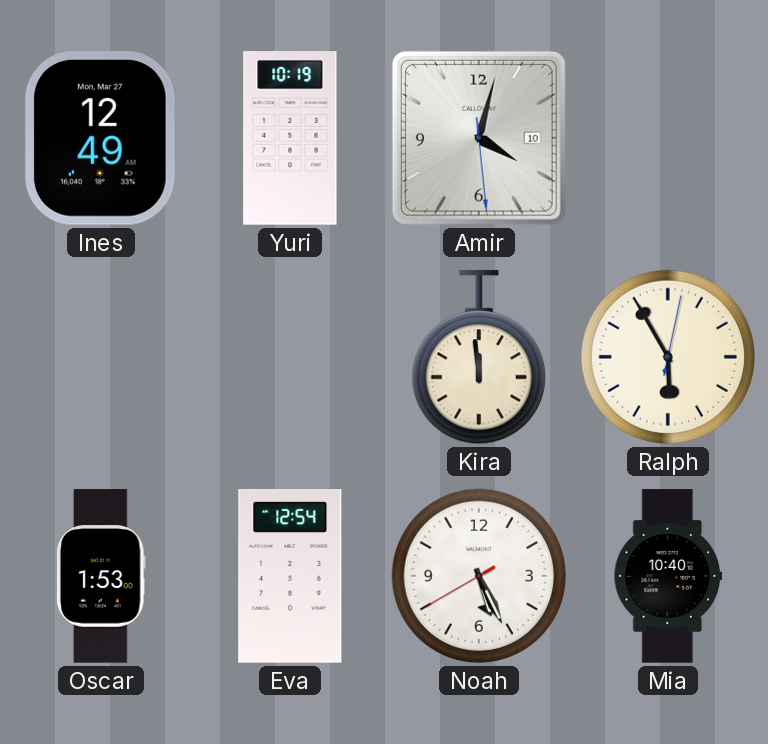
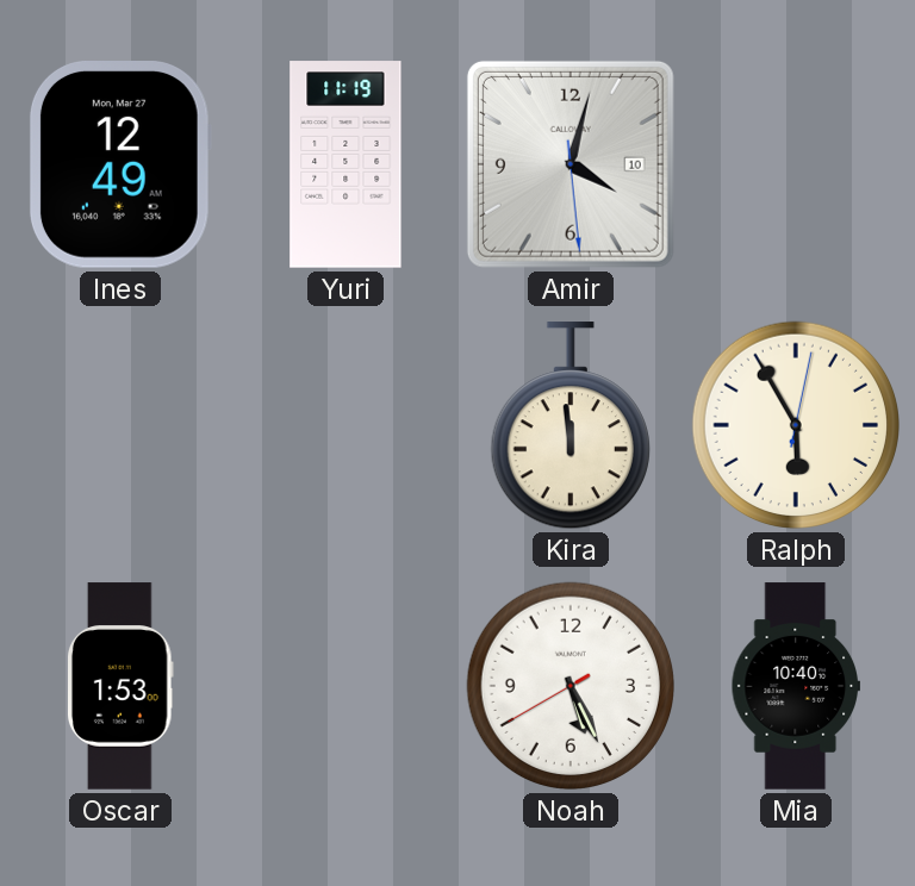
Yuri: 10:19 -> 11:19
Eva: 12:54 -> none
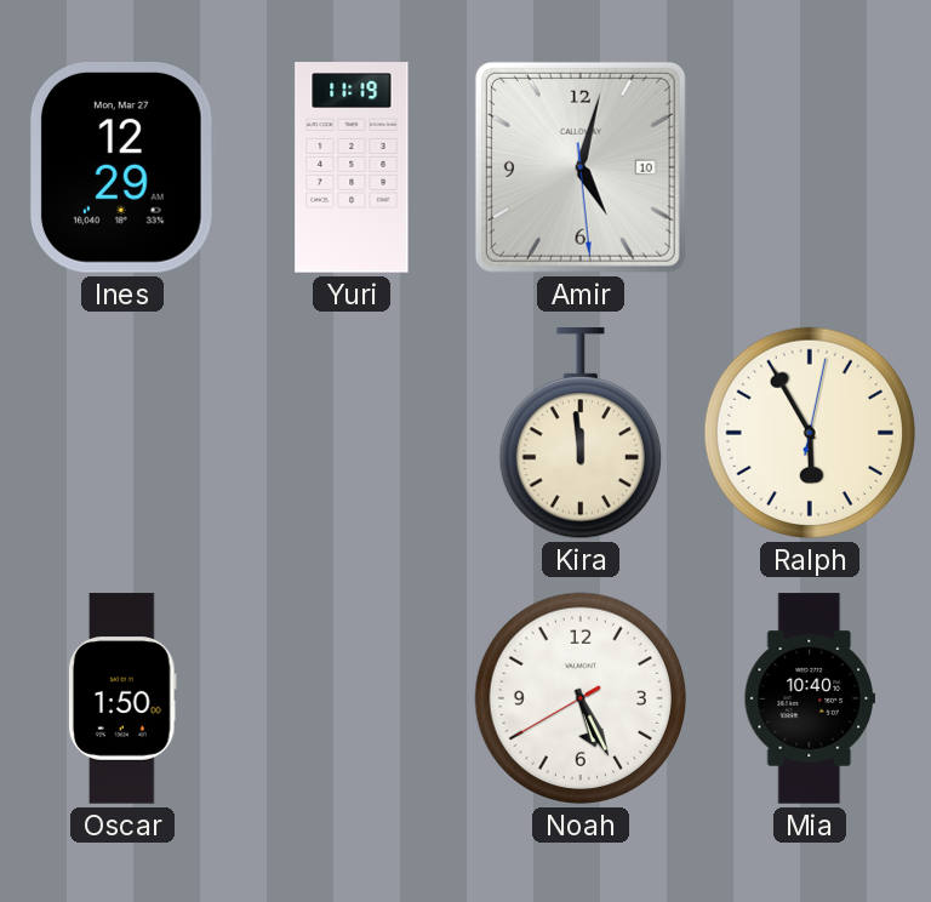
Ines: 12:49 -> 12:29
Amir: 4:02 -> 5:02
Oscar: 1:53 -> 1:50
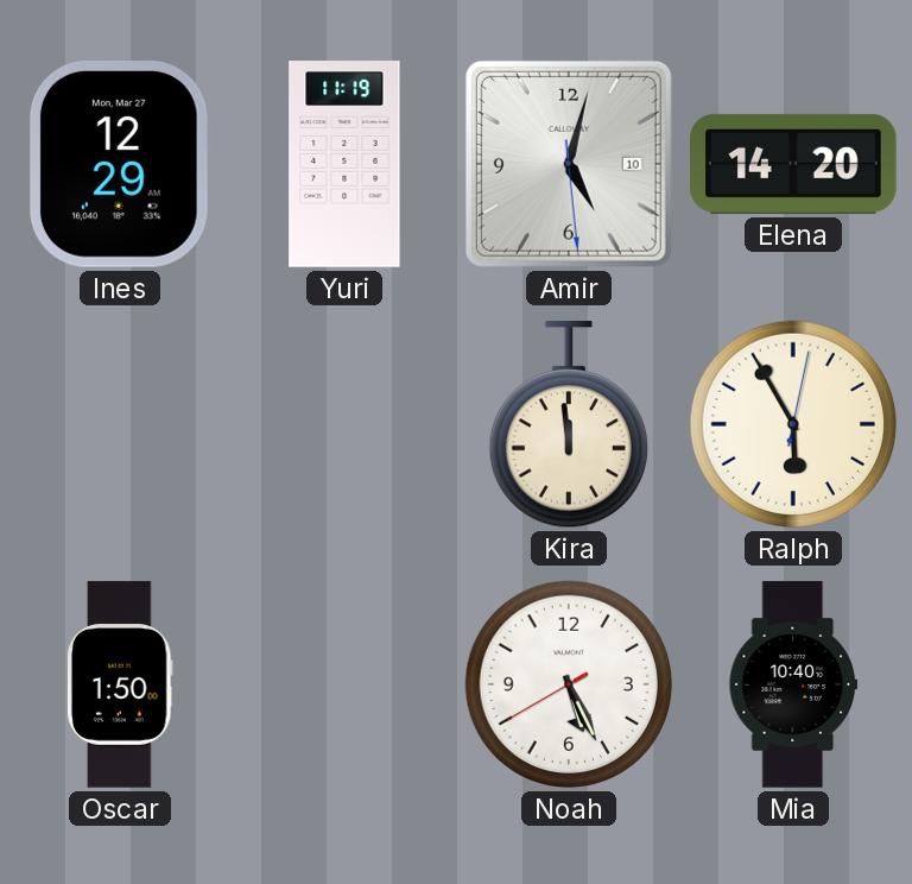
Elena: none -> 14:20
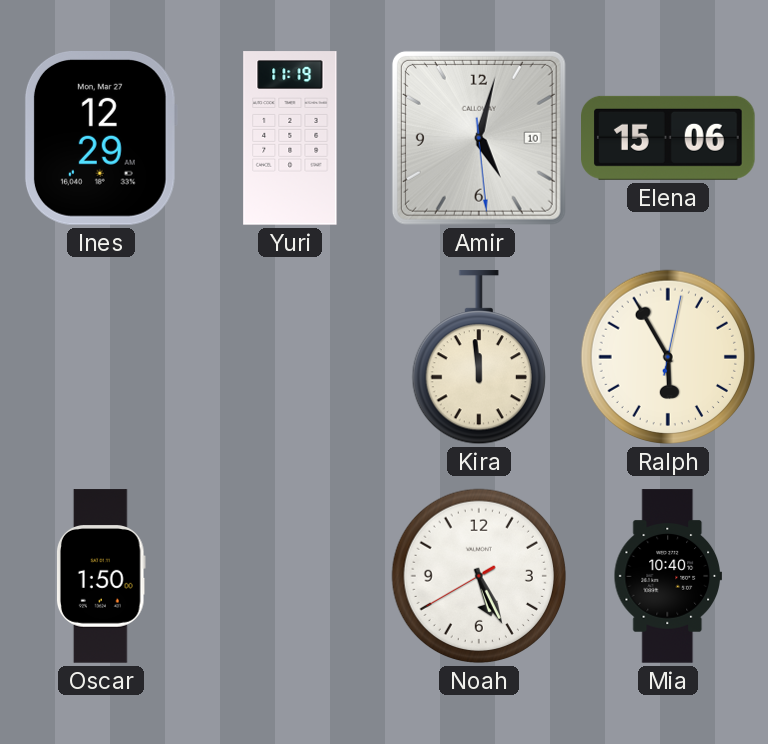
Elena: 14:20 -> 15:06
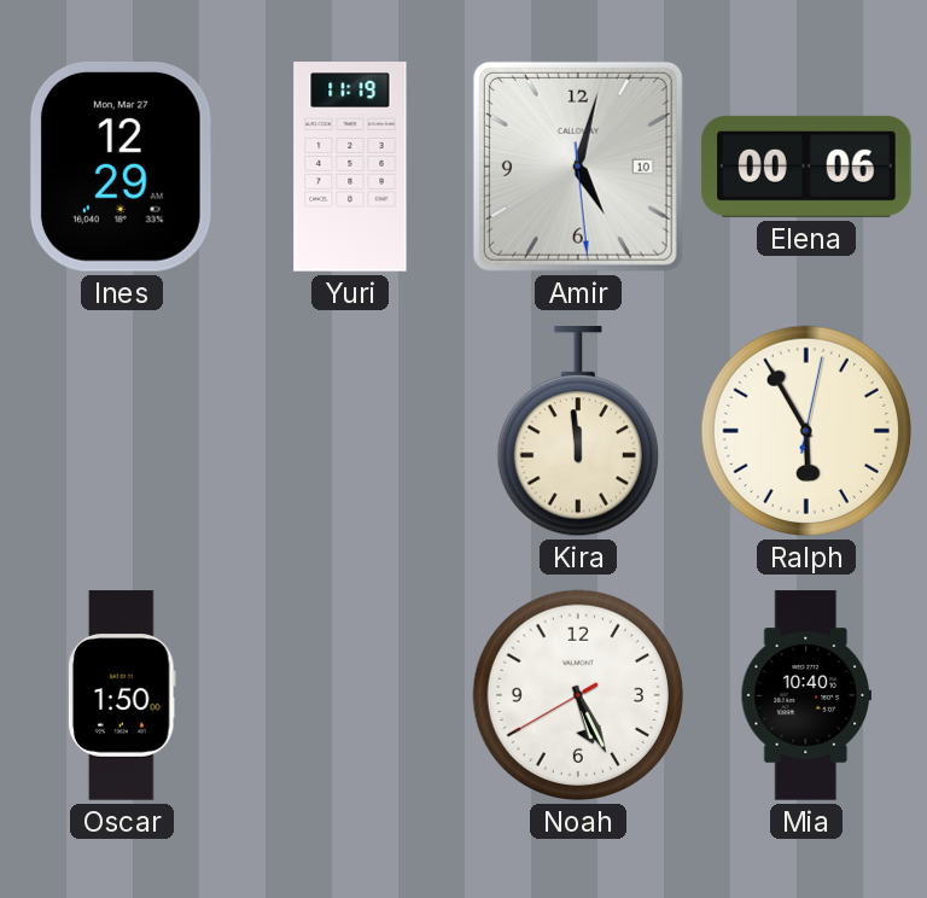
Elena: 15:06 -> 00:06
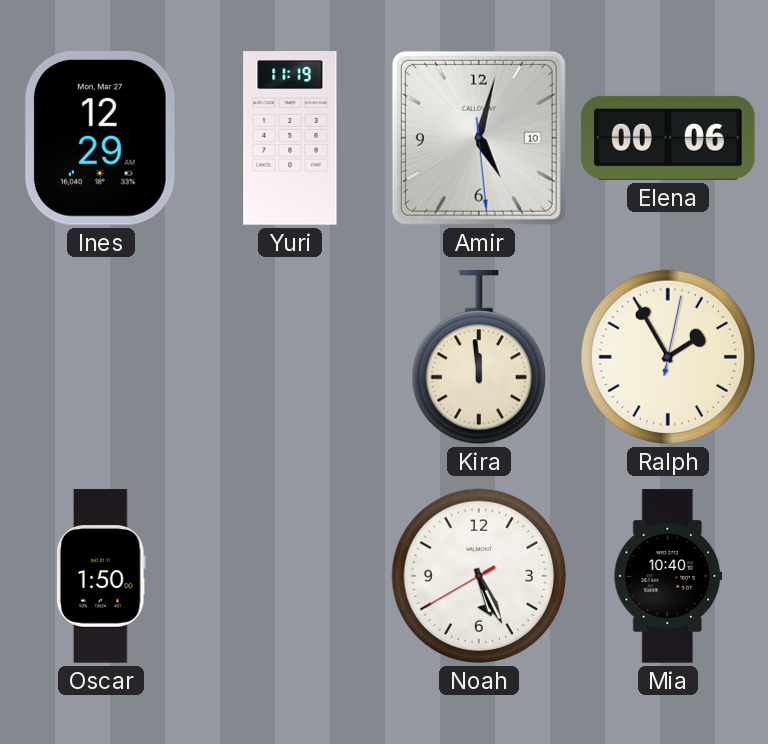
Ralph: 5:55 -> 1:55
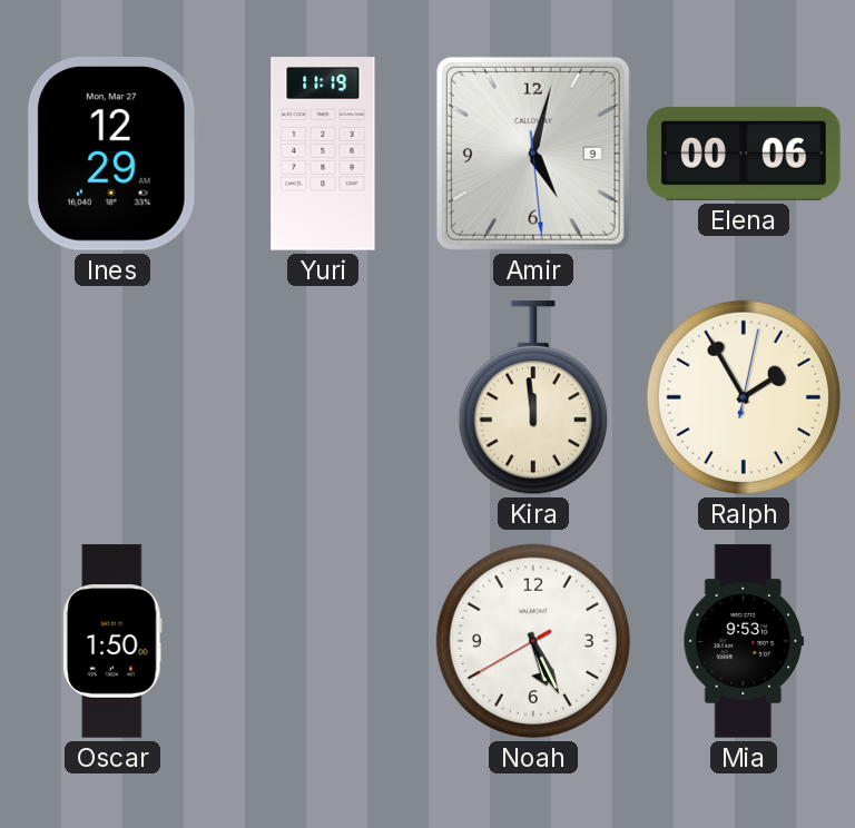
Amir date: 10 -> 9
Mia: 10:40 -> 9:53
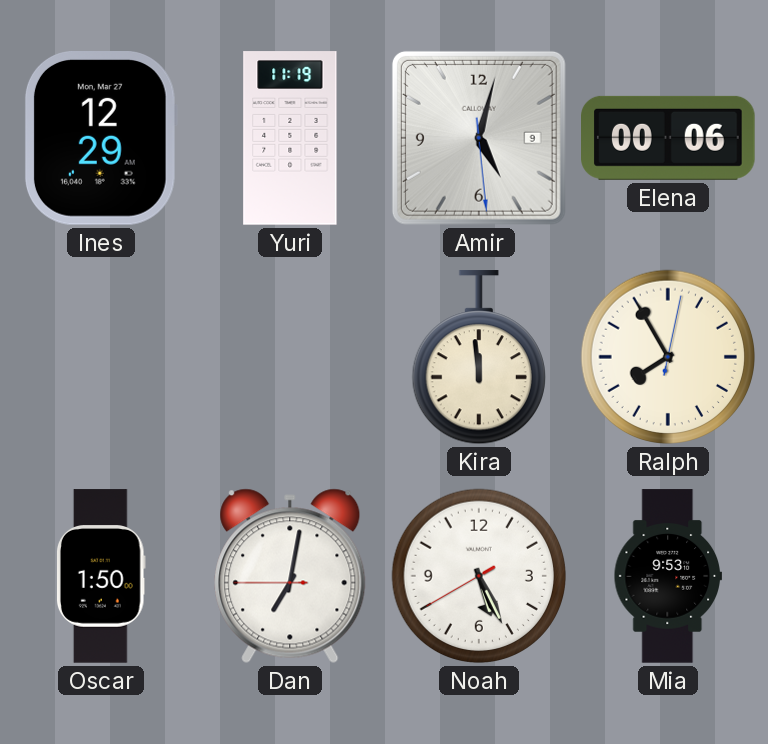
Ralph: 1:55 -> 7:55
Dan: none -> 7:01
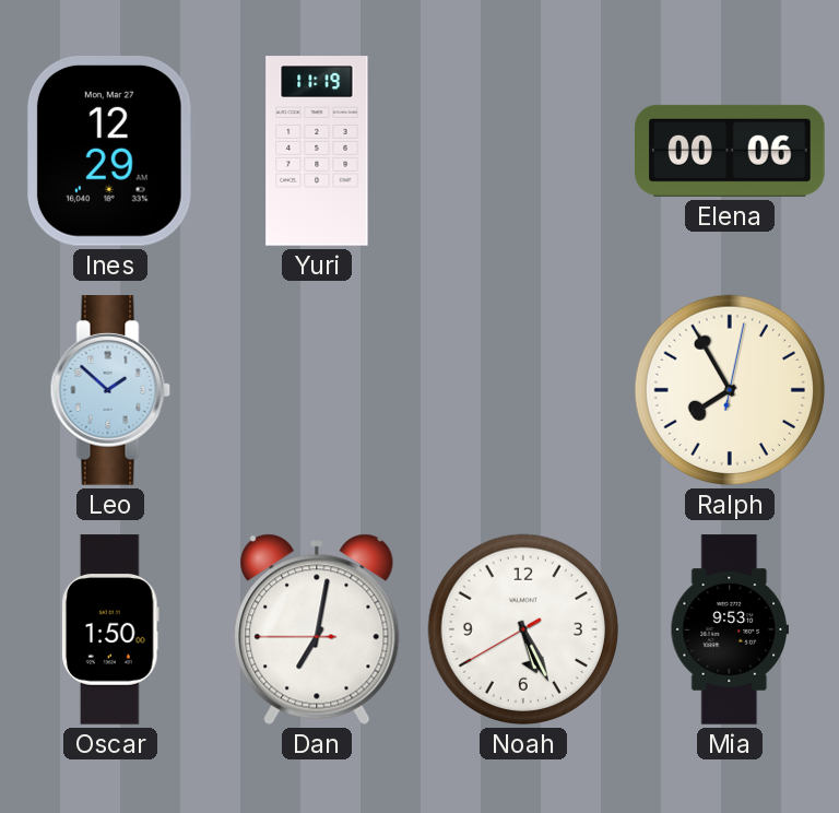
Amir: 5:02 -> none
Leo: none -> 1:52
Kira: 11:59 -> none
